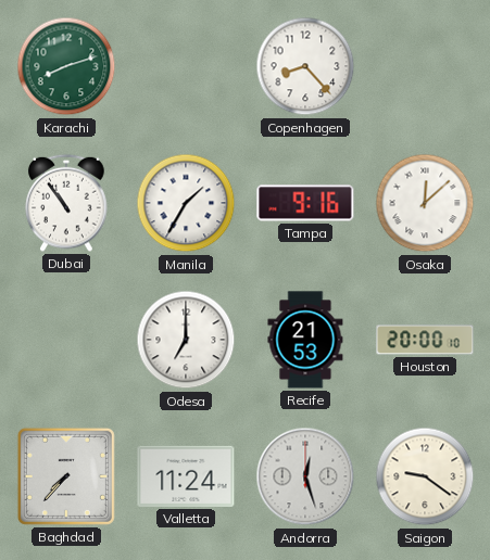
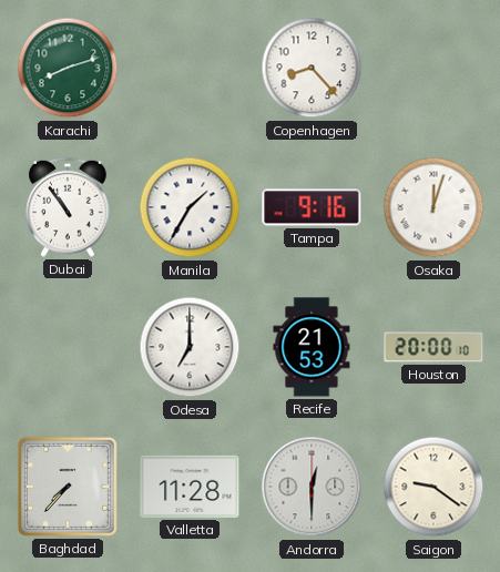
Osaka: 12:08 -> 12:03
Valletta: 11:24 -> 11:28
Andorra: 12:27 -> 12:30
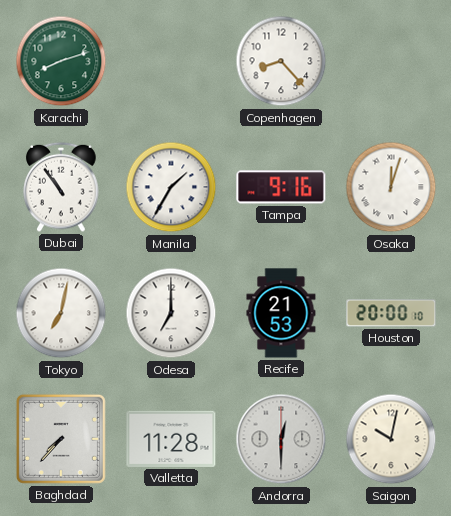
Tokyo: none -> 7:02
Saigon: 9:21 -> 10:02
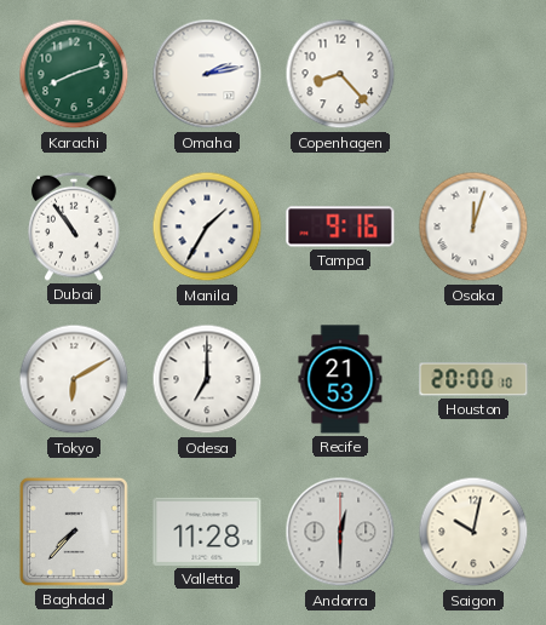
Omaha: none -> 2:13
Tokyo: 7:02 -> 6:10
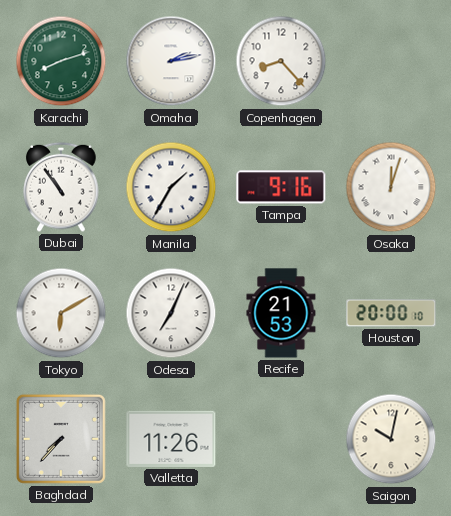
Odesa: 7:00 -> 7:04
Valletta: 11:28 -> 11:26
Andorra: 12:30 -> none
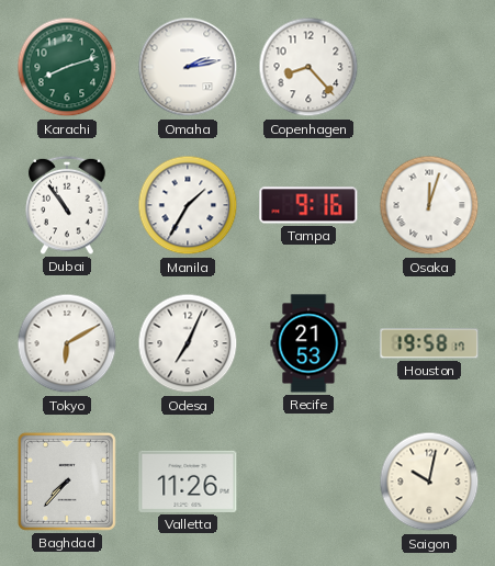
Houston: 20:00 -> 19:58
